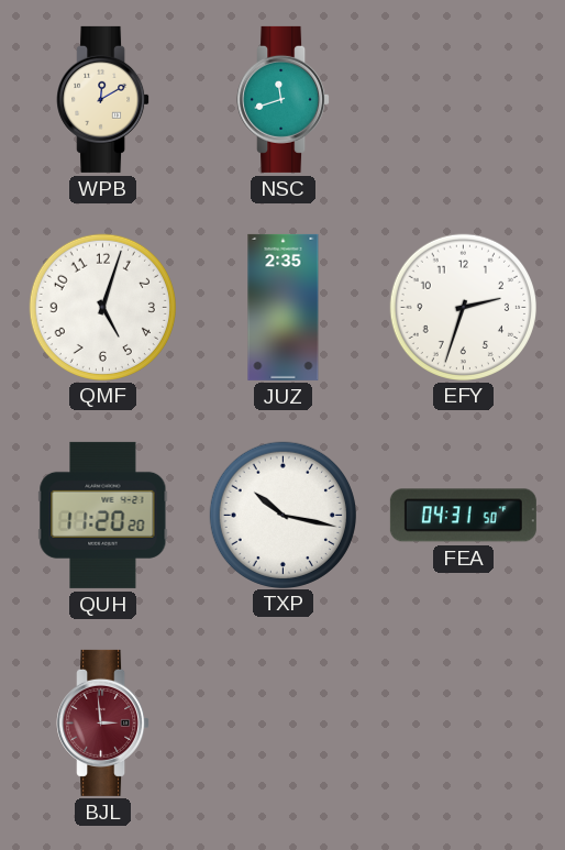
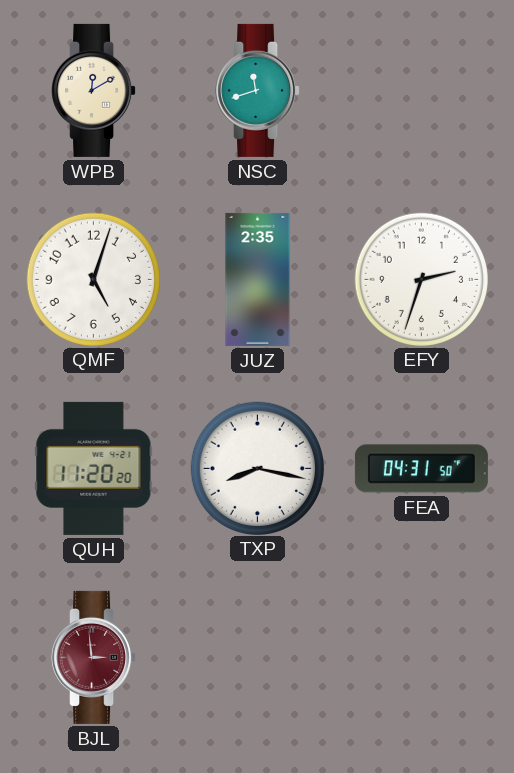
TXP: 10:17 -> 8:17
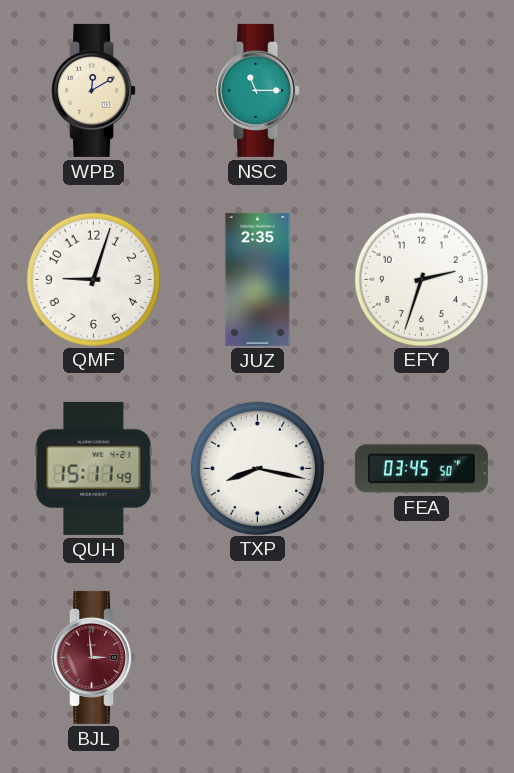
NSC: 11:42 -> 11:15
QMF: 5:03 -> 9:03
QUH: 11:20 -> 15:11
FEA: 04:31 -> 03:45
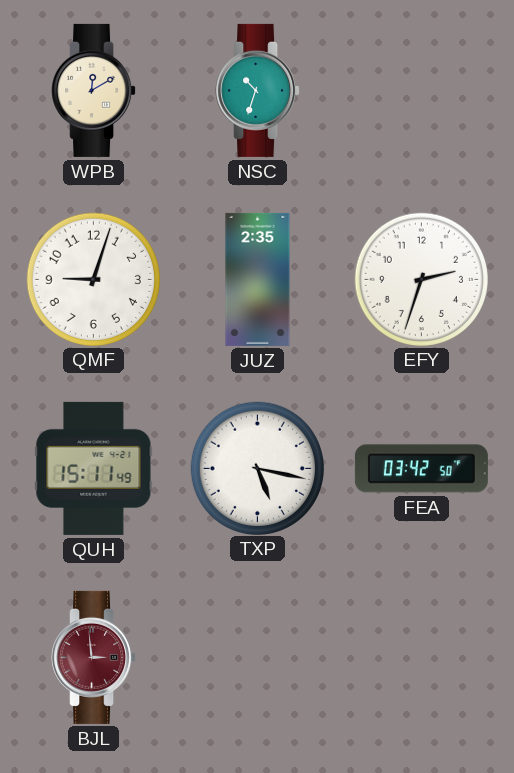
NSC: 11:15 -> 10:33
TXP: 8:17 -> 5:17
FEA: 03:45 -> 03:42
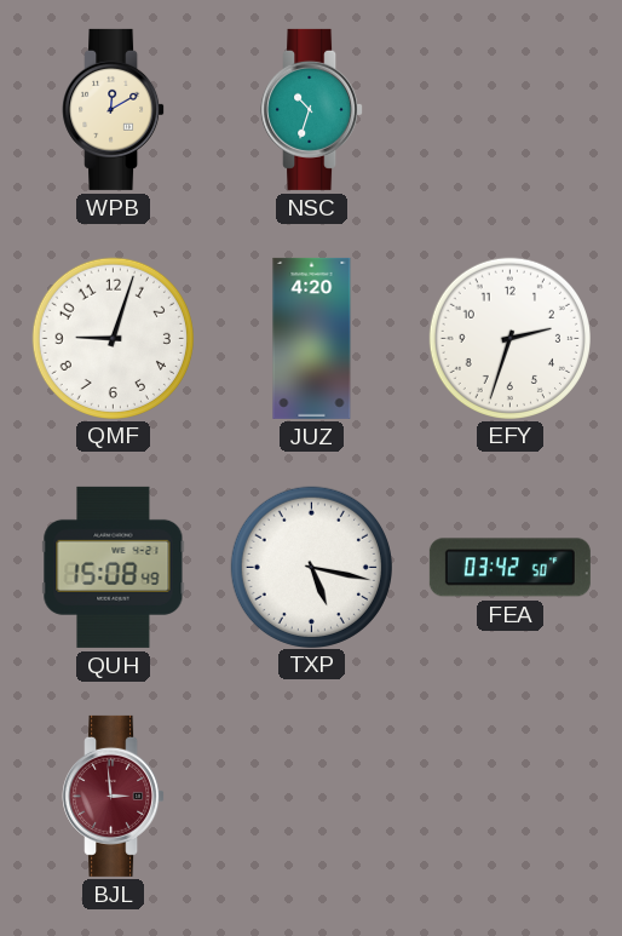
JUZ: 2:35 -> 4:20
QUH: 15:11 -> 15:08
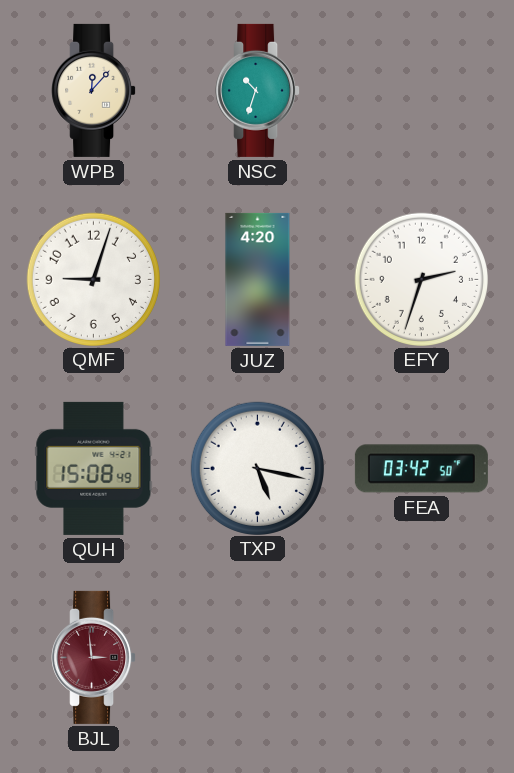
WPB: 12:10 -> 12:07
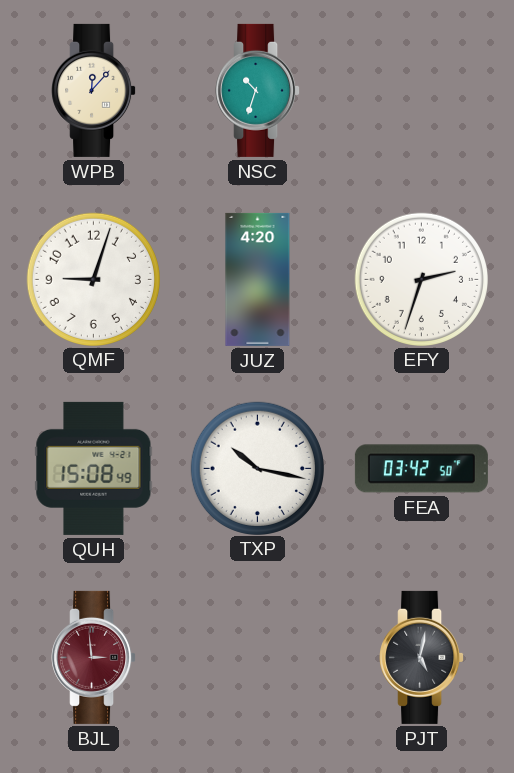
TXP: 5:17 -> 10:17
PJT: none -> 5:02
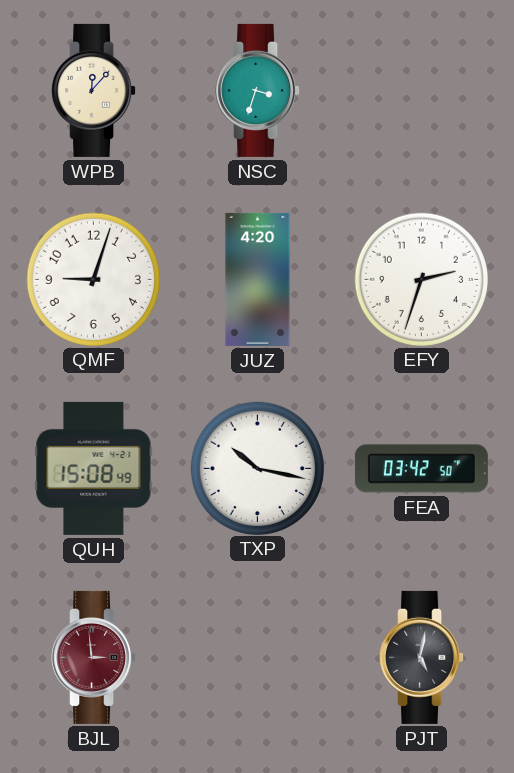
NSC: 10:33 -> 3:33
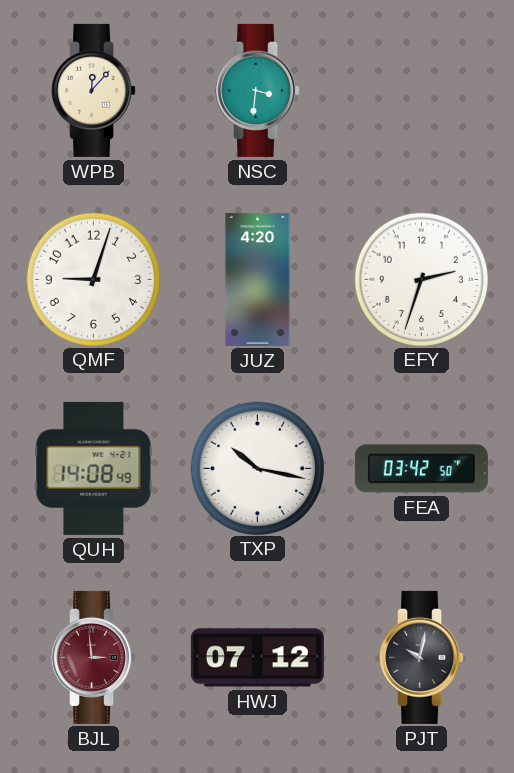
NSC: 3:33 -> 3:31
QUH: 15:08 -> 14:08
HWJ: none -> 07:12
PJT: 5:02 -> 10:02
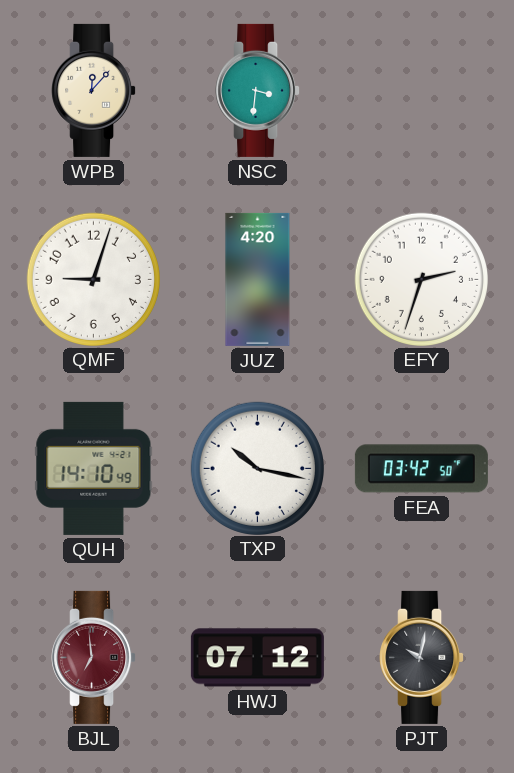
QUH: 14:08 -> 14:10
BJL: 2:59 -> 6:59
